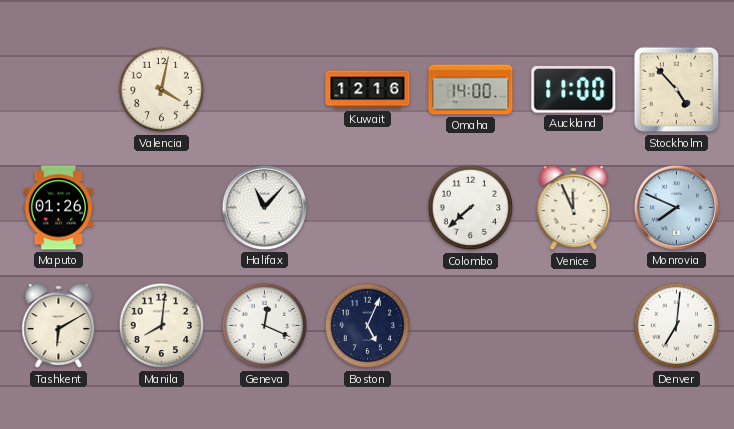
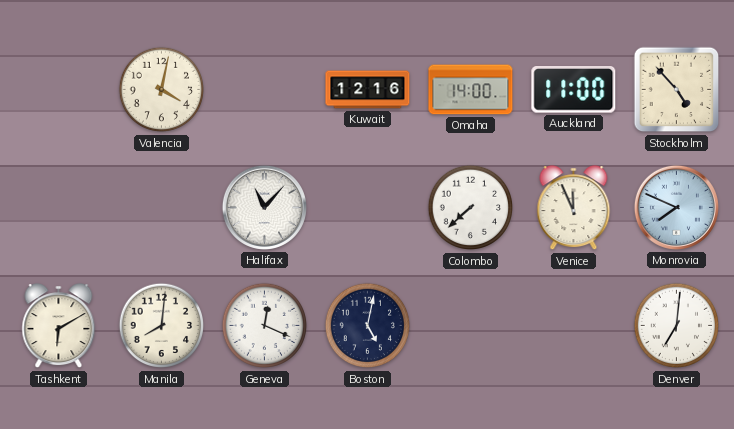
Maputo: 01:26 -> none
Boston: 5:04 -> 5:02
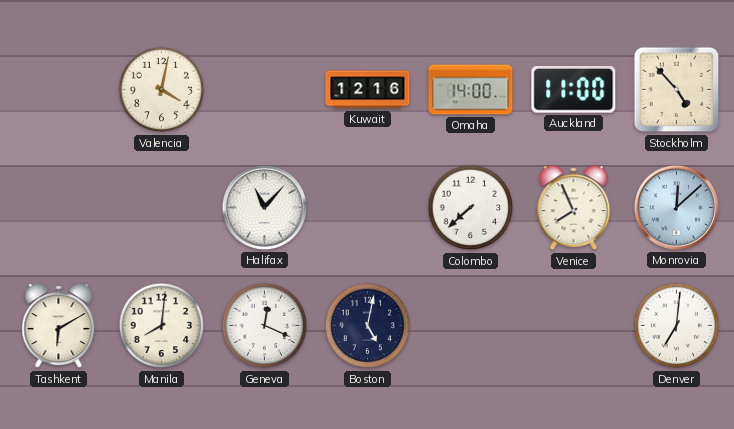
Venice: 11:56 -> 7:56
Monrovia: 7:49 -> 12:08
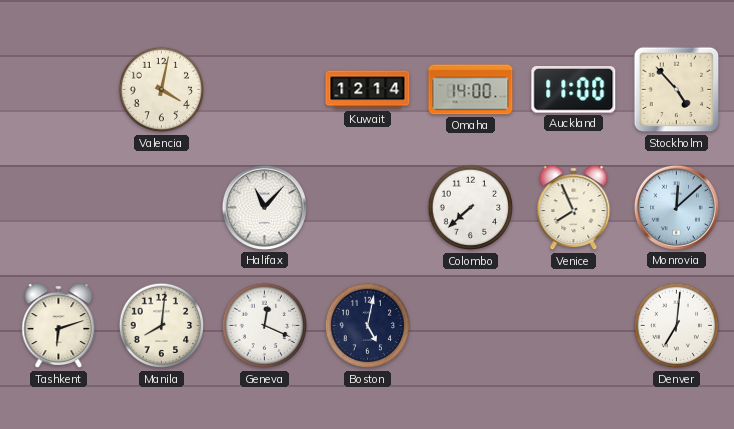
Kuwait: 12:16 -> 12:14
Tashkent: 6:10 -> 6:12
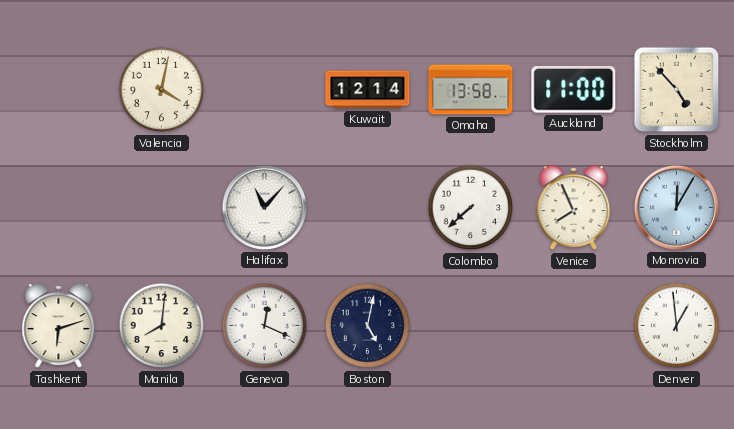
Omaha: 14:00 -> 13:58
Monrovia: 12:08 -> 12:05
Denver: 7:01 -> 12:59
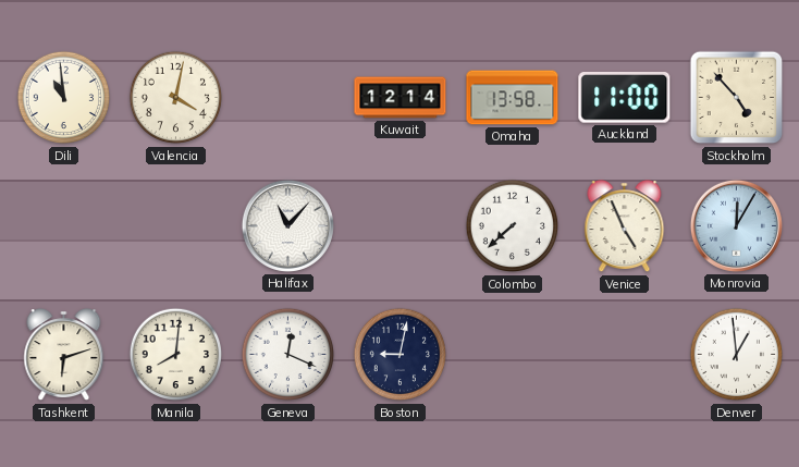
Dili: none -> 10:59
Venice: 7:56 -> 4:56
Boston: 5:02 -> 9:02
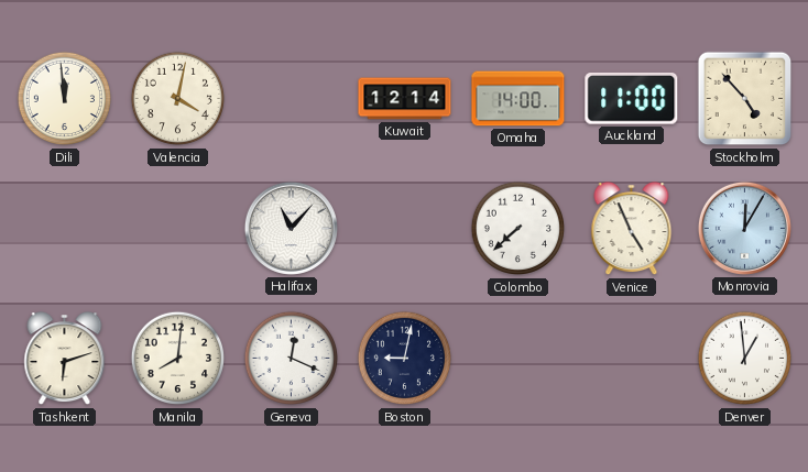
Dili: 10:59 -> 11:59
Omaha: 13:58 -> 14:00
